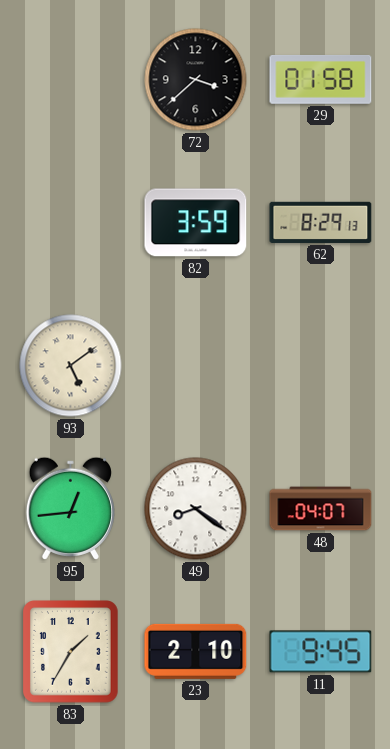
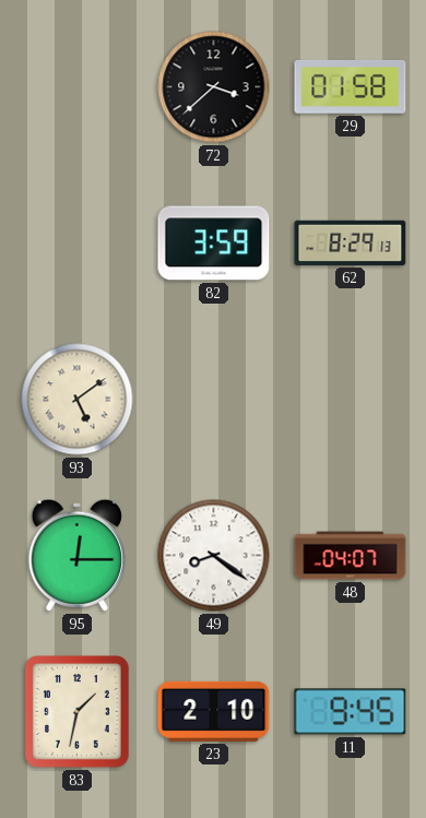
95: 12:44 -> 12:15
83: 1:35 -> 1:32
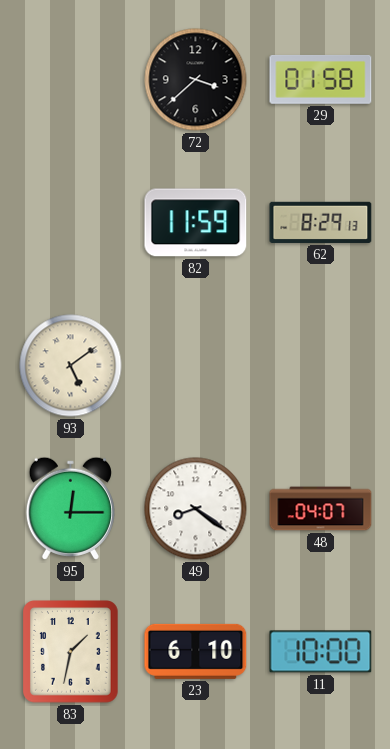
82: 3:59 -> 11:59
23: 2:10 -> 6:10
11: 9:45 -> 10:00
